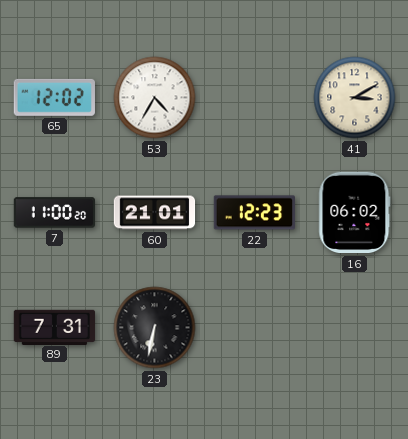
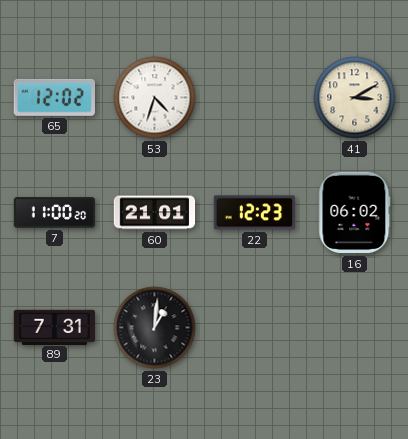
53: 4:35 -> 4:33
23: 6:32 -> 1:01
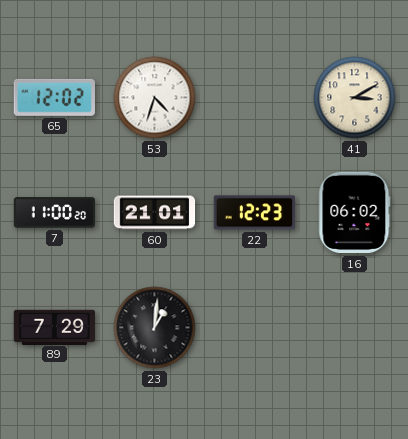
89: 7:31 -> 7:29
